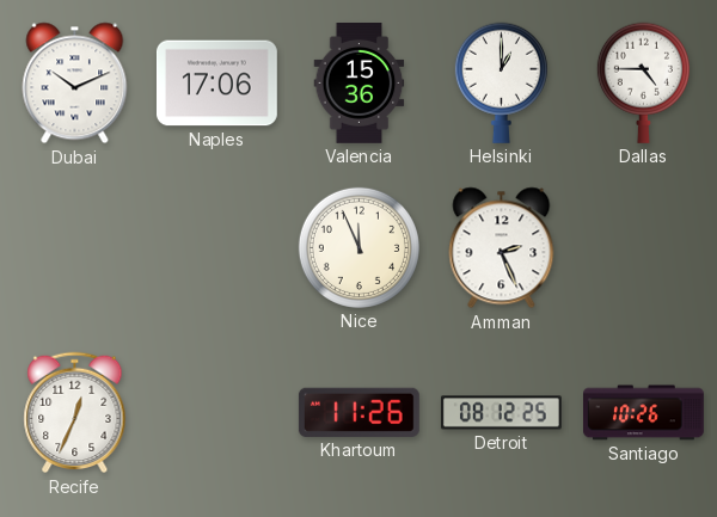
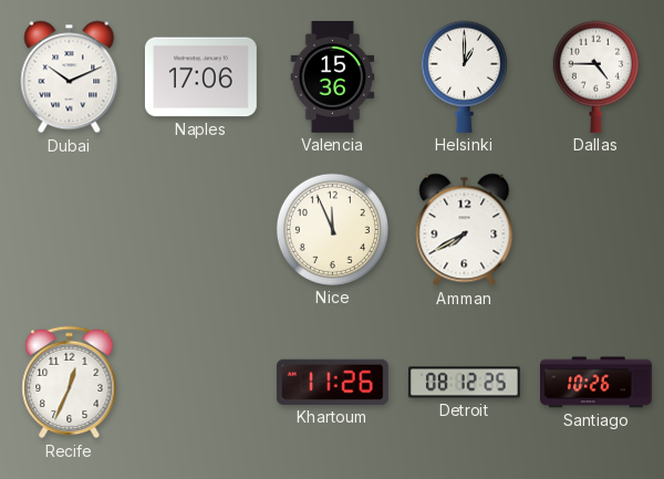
Amman: 2:26 -> 7:40
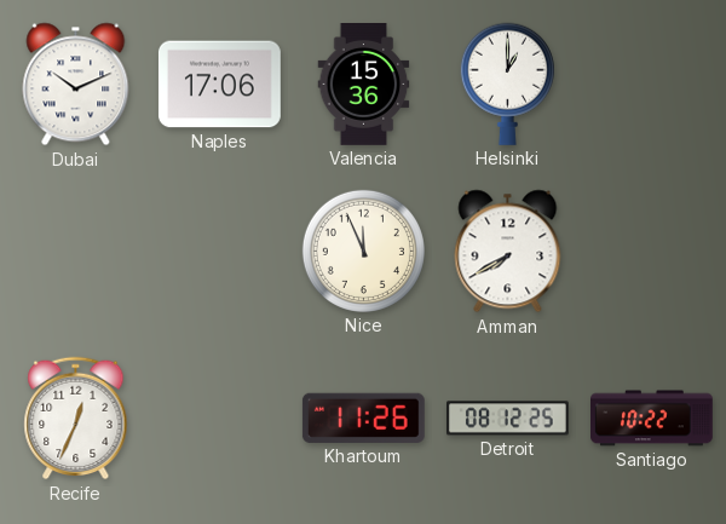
Dallas: 4:45 -> none
Santiago: 10:26 -> 10:22
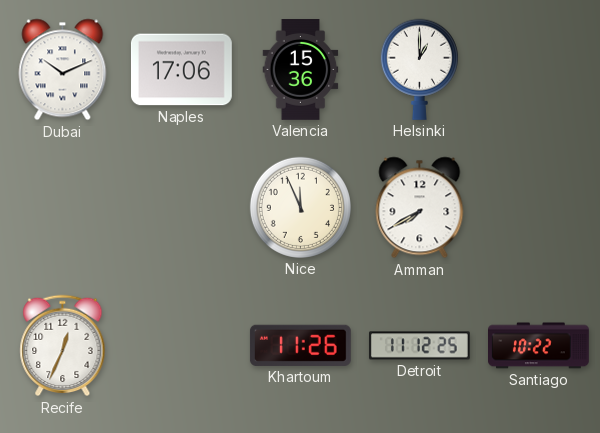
Detroit: 08:12 -> 11:12
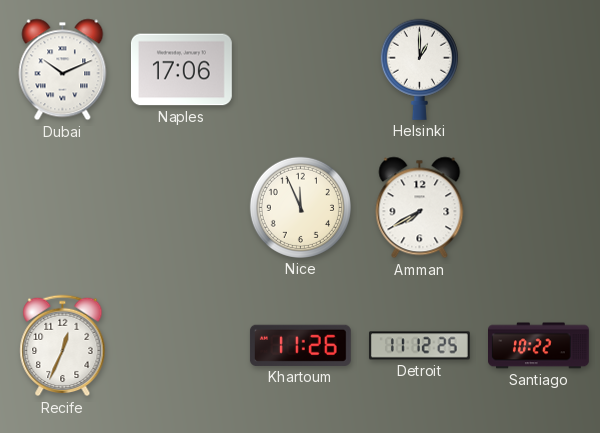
Valencia: 15:36 -> none
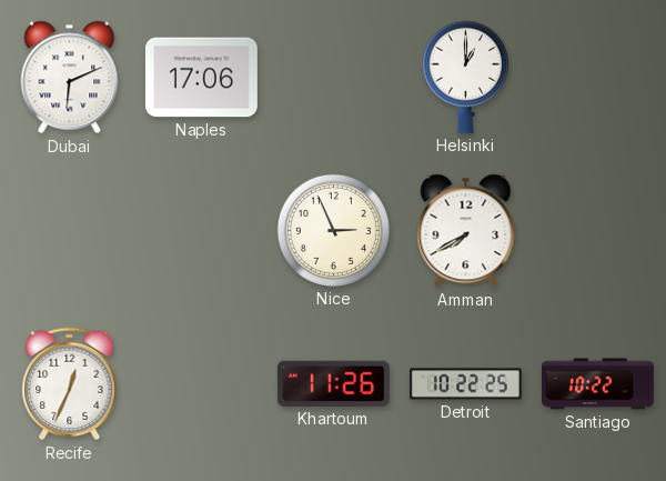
Dubai: 10:11 -> 6:11
Nice: 11:56 -> 2:56
Detroit: 11:12 -> 10:22
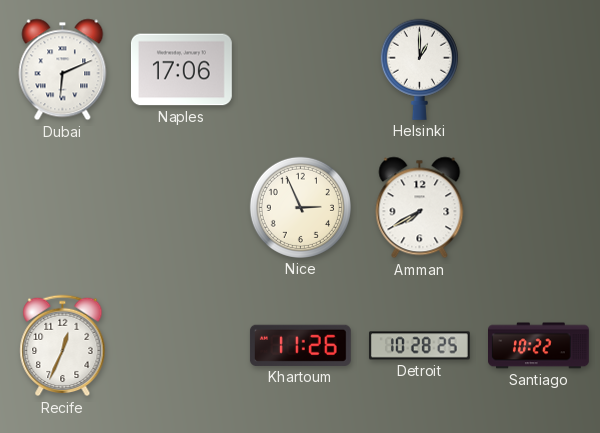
Detroit: 10:22 -> 10:28
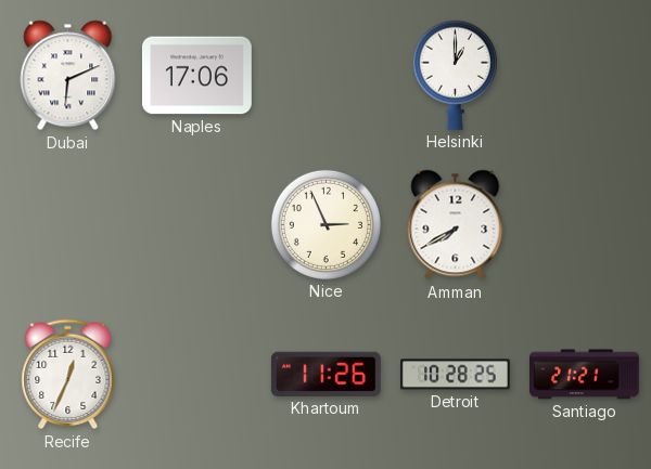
Santiago: 10:22 -> 21:21
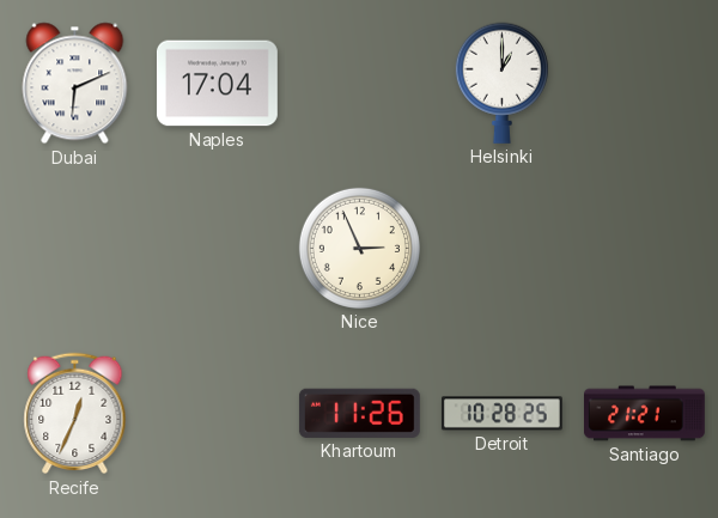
Naples: 17:06 -> 17:04
Amman: 7:40 -> none
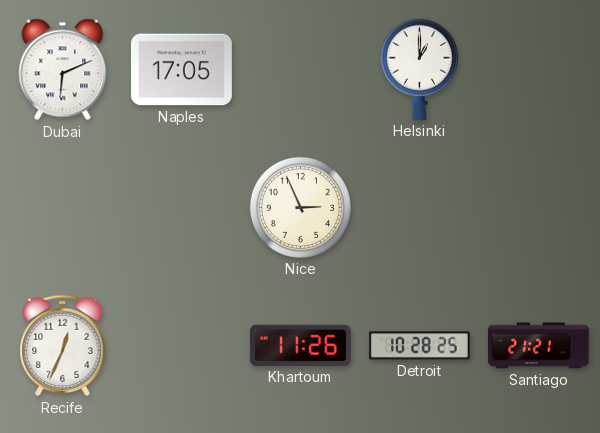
Naples: 17:04 -> 17:05
